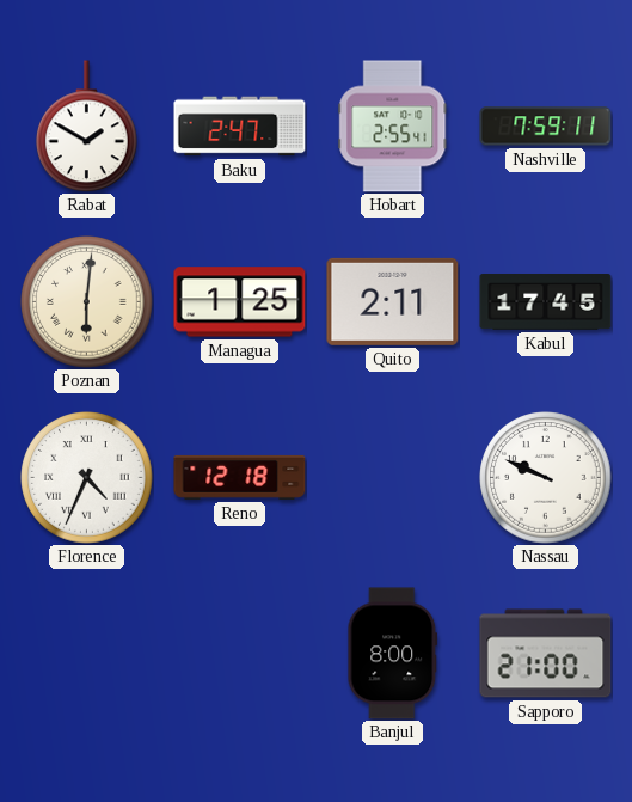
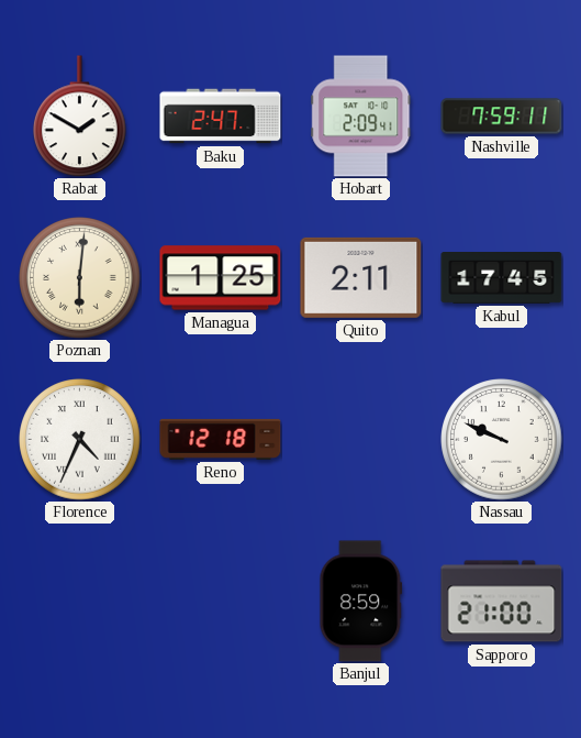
Hobart: 2:55 -> 2:09
Banjul: 8:00 -> 8:59
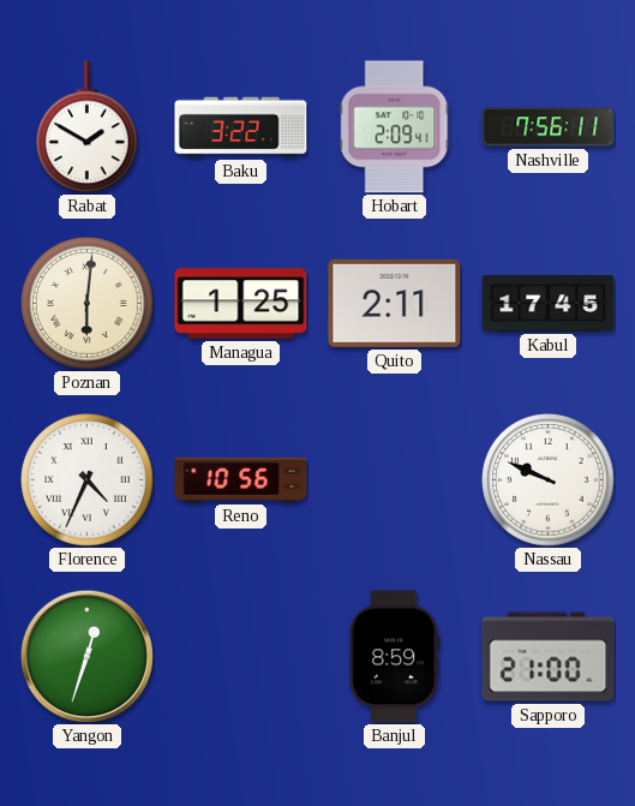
Baku: 2:47 -> 3:22
Nashville: 7:59 -> 7:56
Reno: 12:18 -> 10:56
Yangon: none -> 12:33
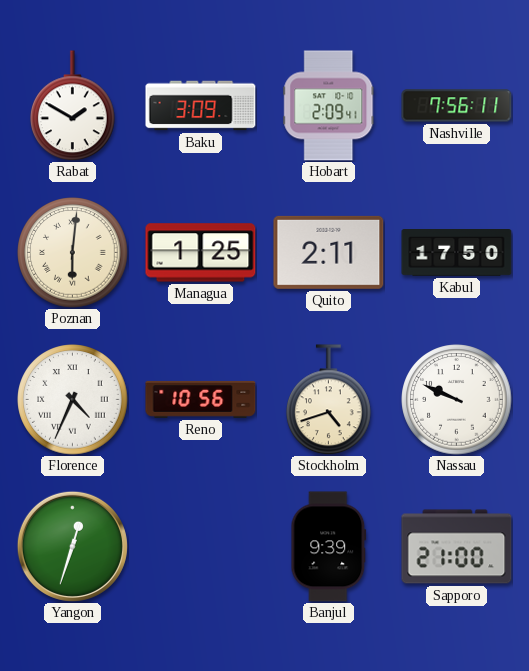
Baku: 3:22 -> 3:09
Kabul: 17:45 -> 17:50
Stockholm: none -> 4:42
Banjul: 8:59 -> 9:39
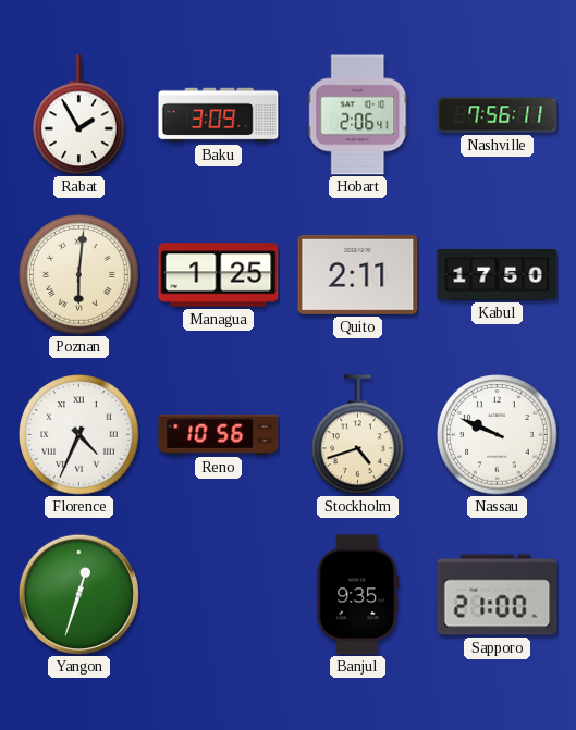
Rabat: 1:50 -> 1:55
Hobart: 2:09 -> 2:06
Banjul: 9:39 -> 9:35
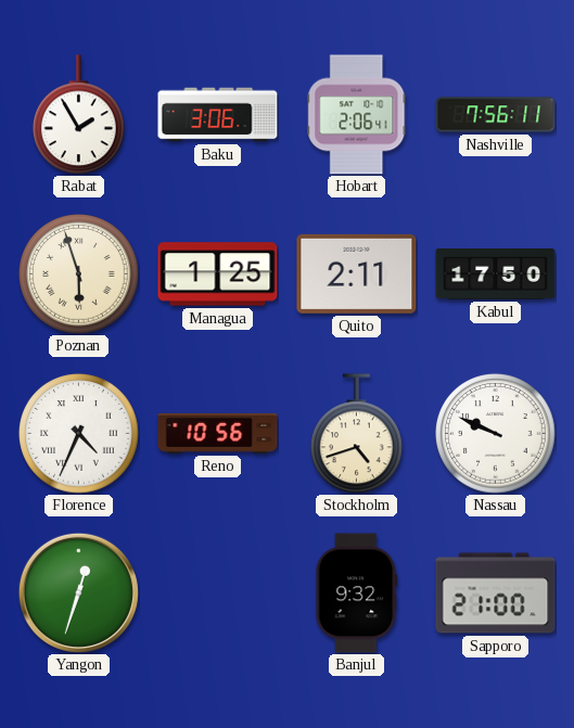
Baku: 3:09 -> 3:06
Poznan: 6:01 -> 5:57
Banjul: 9:35 -> 9:32
